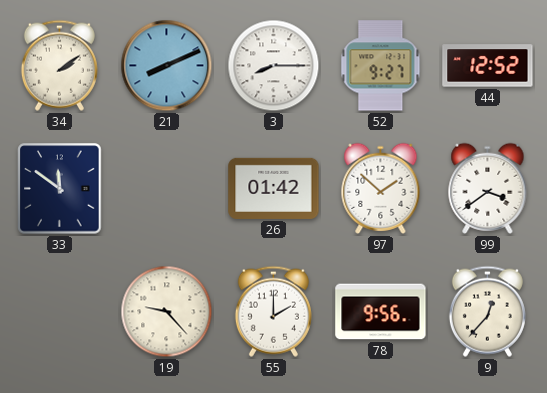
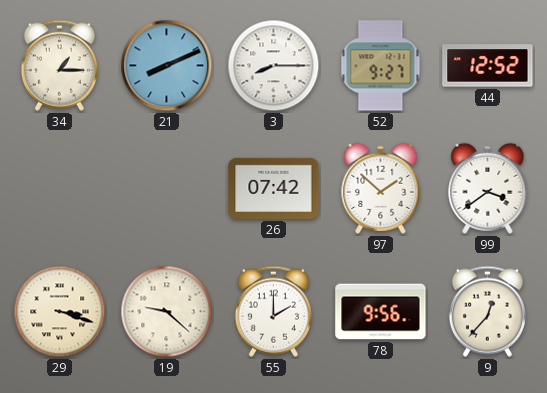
34: 2:09 -> 1:15
33: 11:51 -> none
26: 01:42 -> 07:42
29: none -> 3:18
19: 9:23 -> 9:22
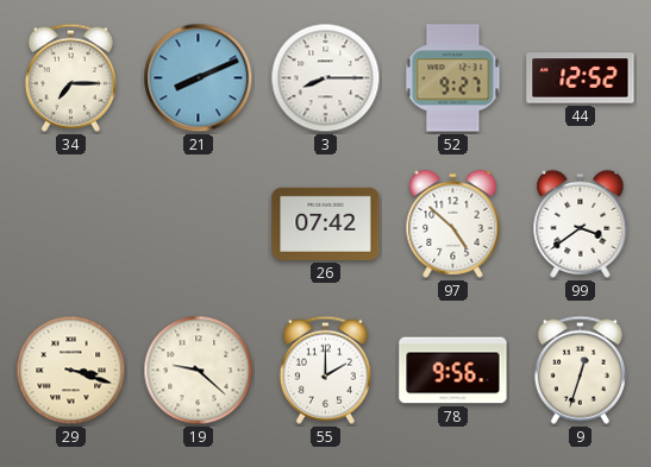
34: 1:15 -> 7:15
97: 1:52 -> 4:52
9: 12:37 -> 12:33
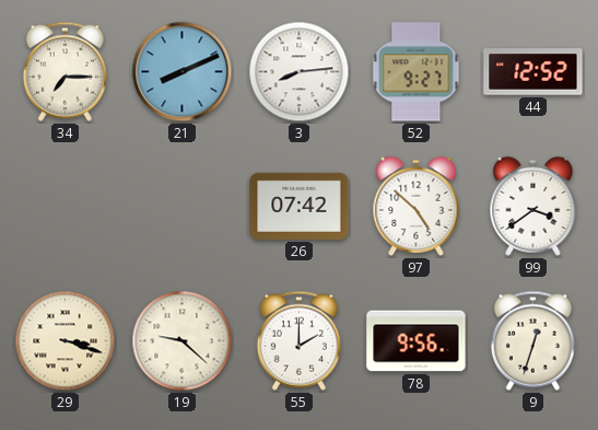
3: 8:15 -> 8:14
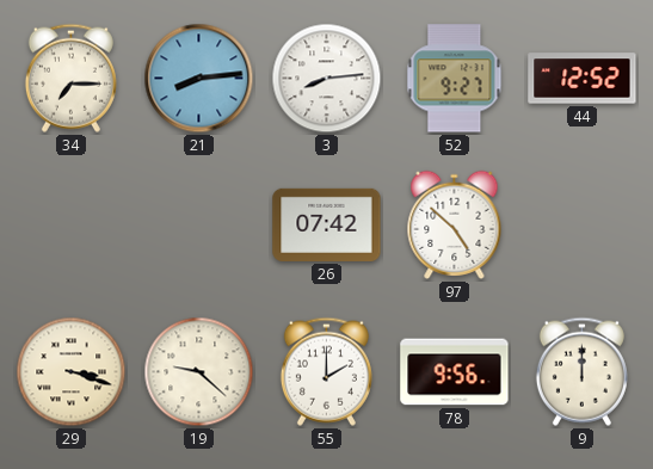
21: 8:11 -> 8:14
99: 3:39 -> none
9: 12:33 -> 12:00
